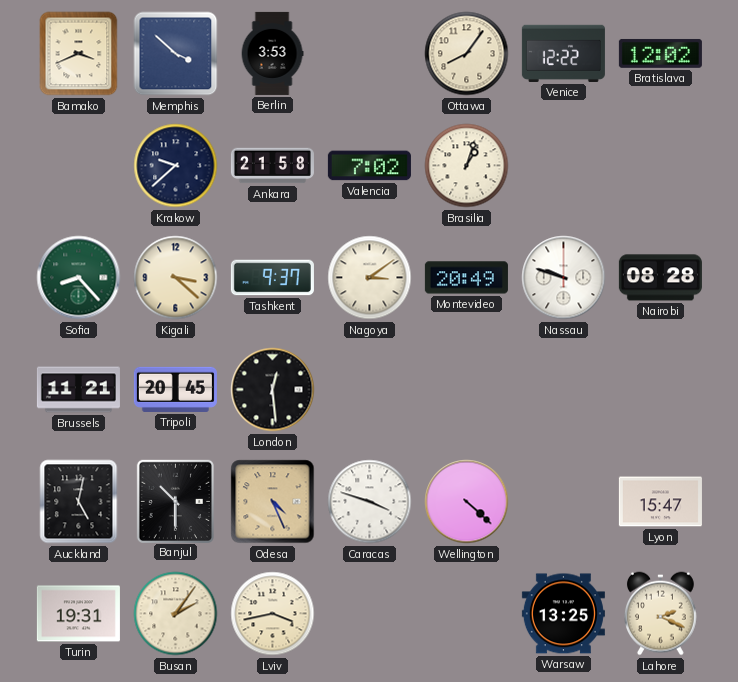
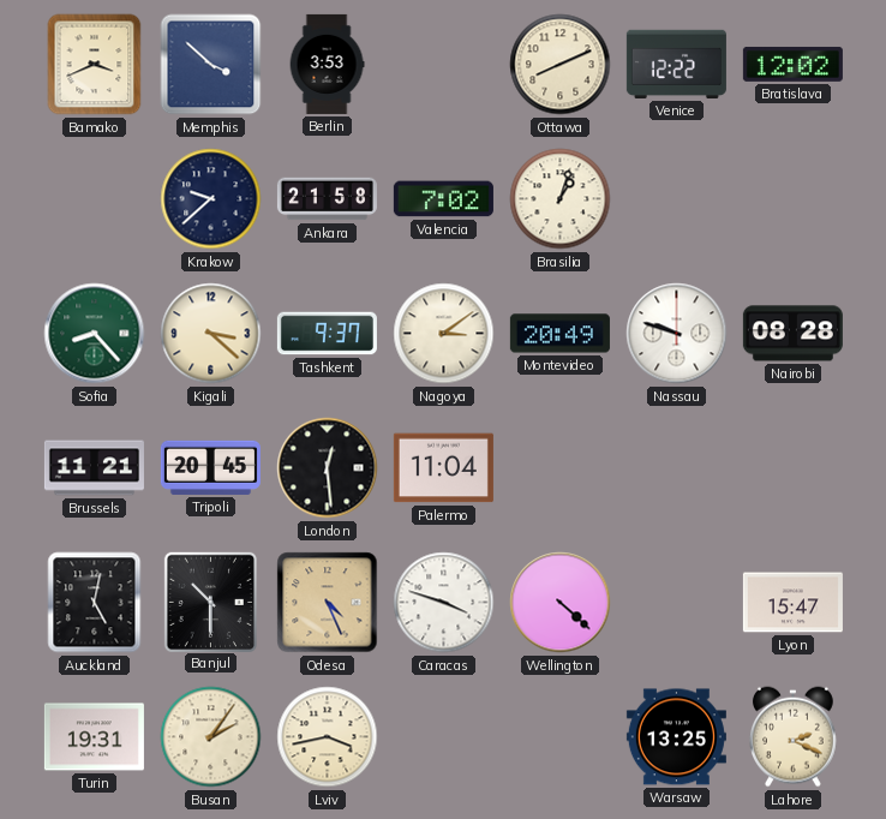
Ottawa: 8:06 -> 8:11
Palermo: none -> 11:04
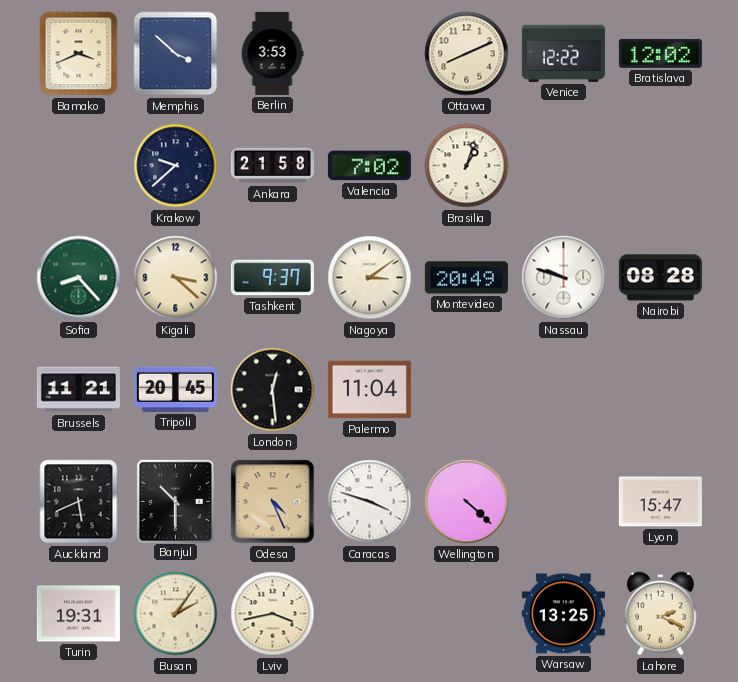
Auckland: 5:02 -> 5:41
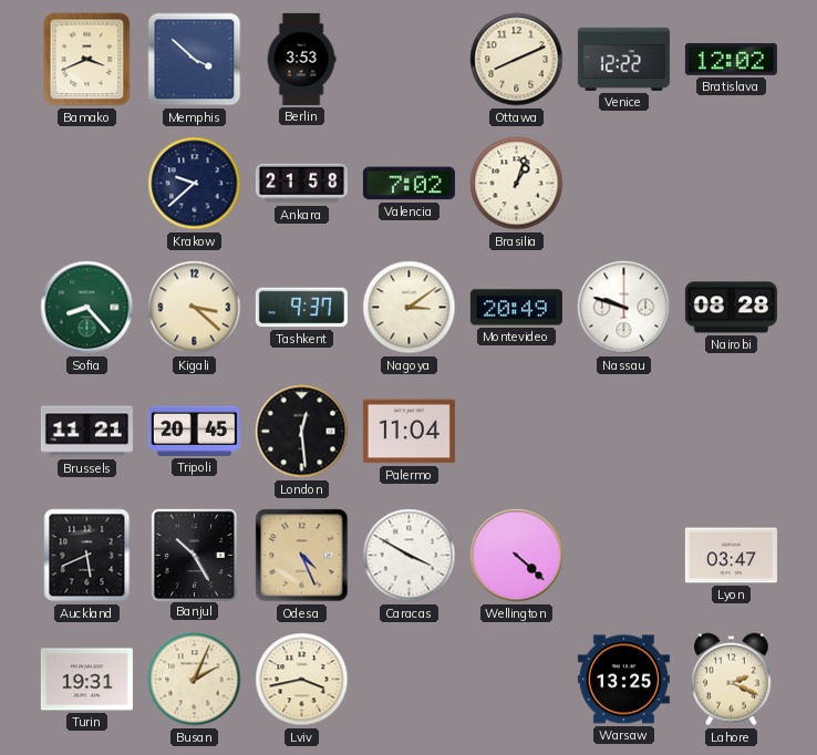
Banjul: 10:30 -> 10:25
Caracas: 3:48 -> 3:50
Lyon: 15:47 -> 03:47
Busan: 2:06 -> 2:04
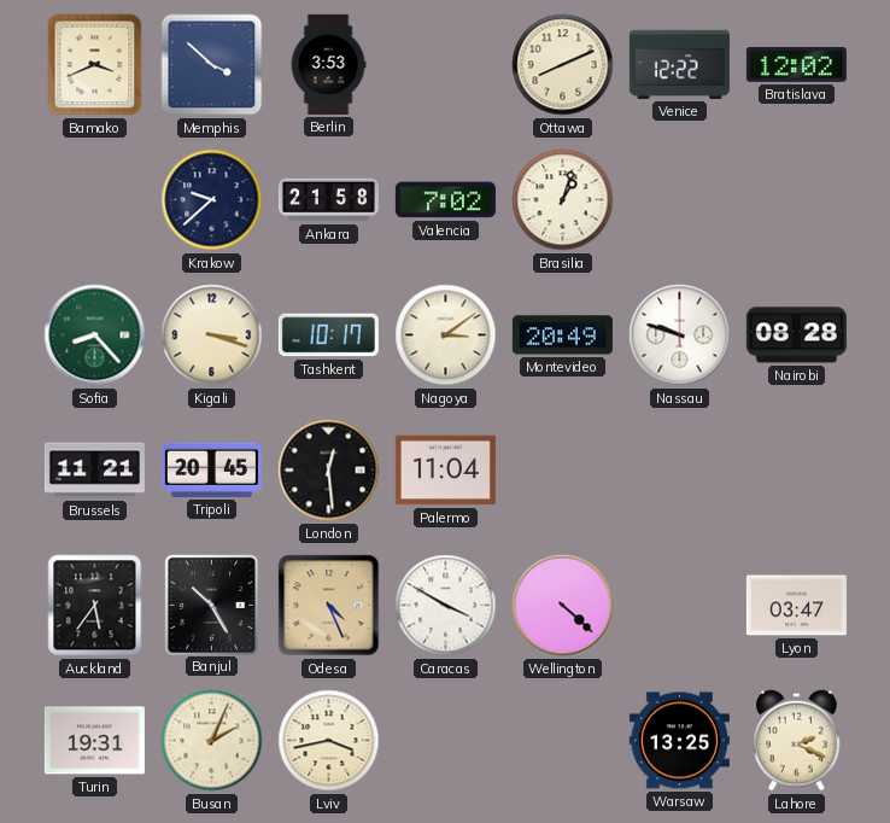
Kigali: 3:22 -> 3:18
Tashkent: 9:37 -> 10:17
Auckland: 5:41 -> 5:36
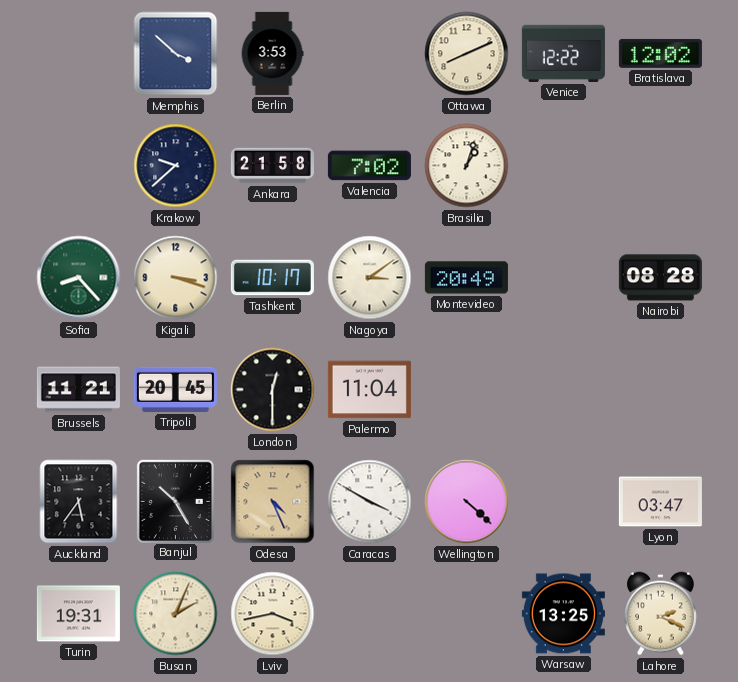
Bamako: 3:41 -> none
Nassau: 9:48 -> none
London: 12:29 -> 12:30
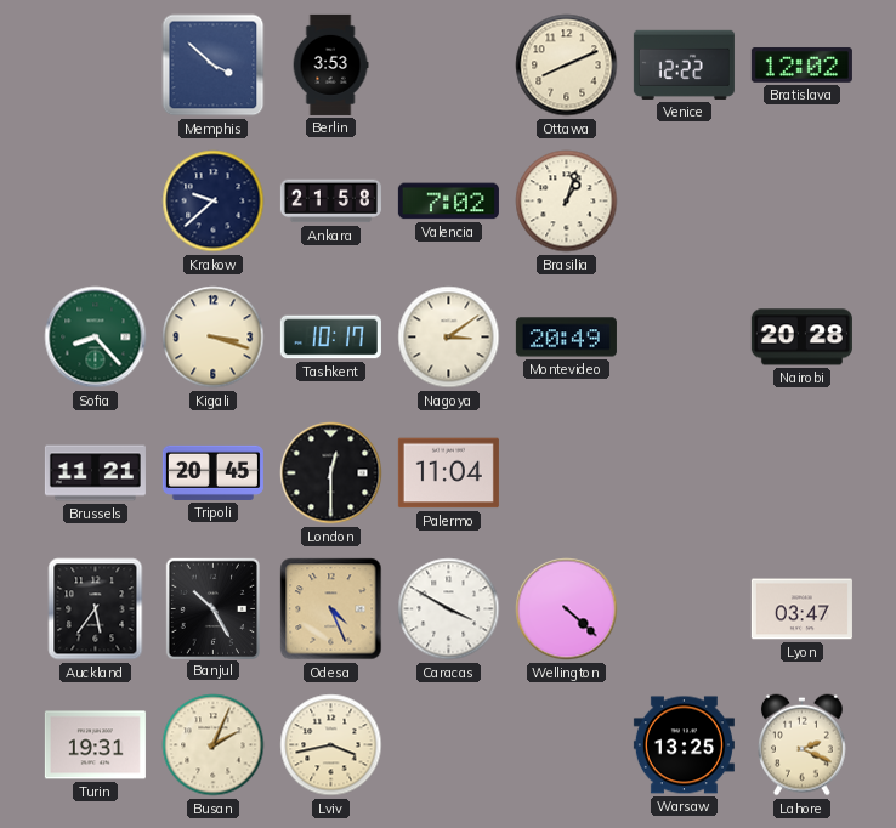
Nairobi: 08:28 -> 20:28
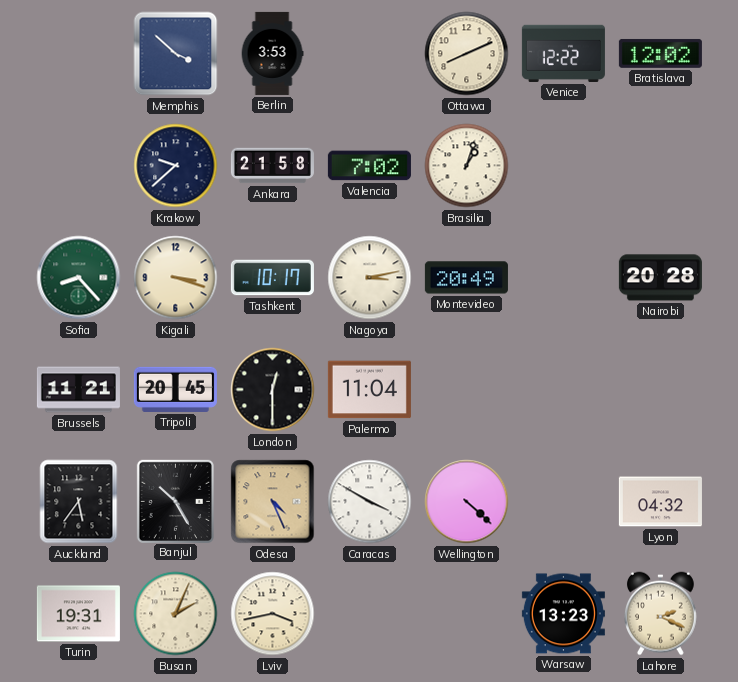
Nagoya: 3:09 -> 3:13
Lyon: 03:47 -> 04:32
Warsaw: 13:25 -> 13:23
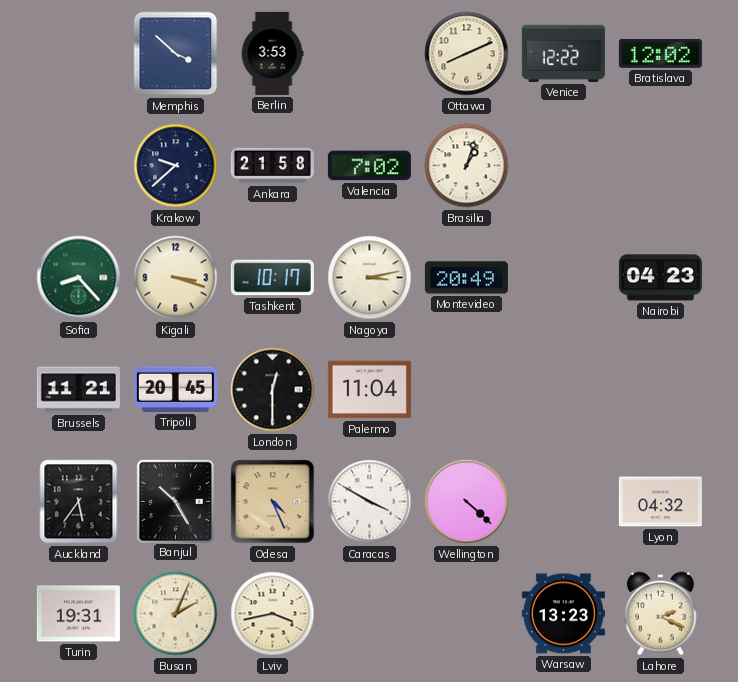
Nairobi: 20:28 -> 04:23
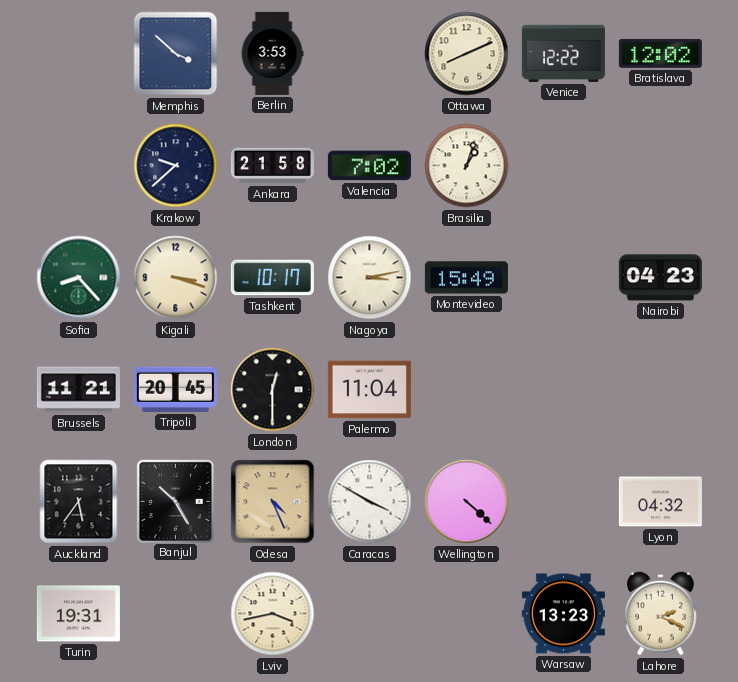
Montevideo: 20:49 -> 15:49
Busan: 2:04 -> none
